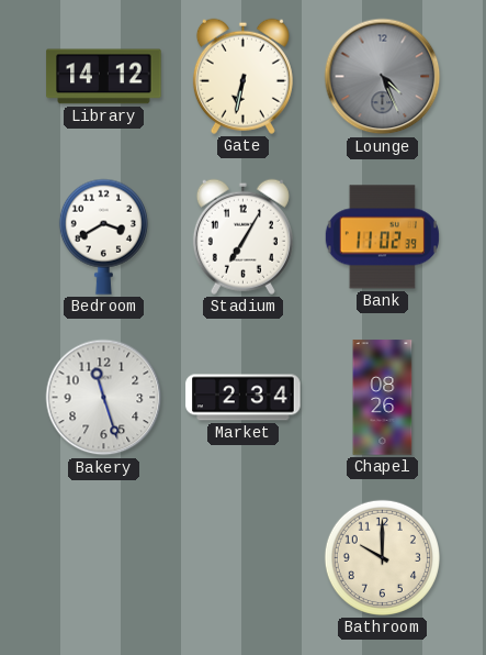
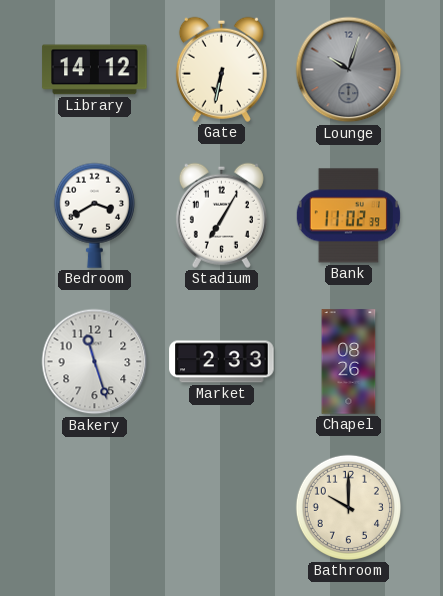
Lounge: 4:26 -> 10:03
Market: 2:34 -> 2:33
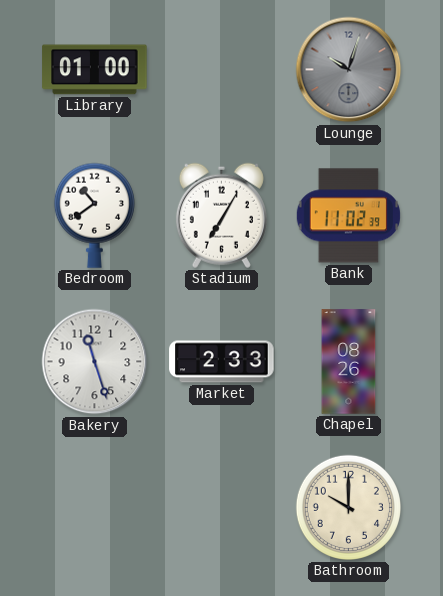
Library: 14:12 -> 01:00
Gate: 6:32 -> none
Bedroom: 3:40 -> 10:39
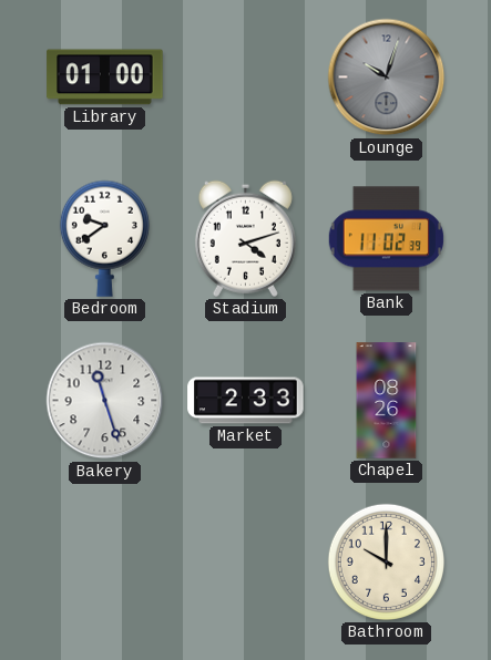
Bedroom: 10:39 -> 9:39
Stadium: 7:05 -> 4:12
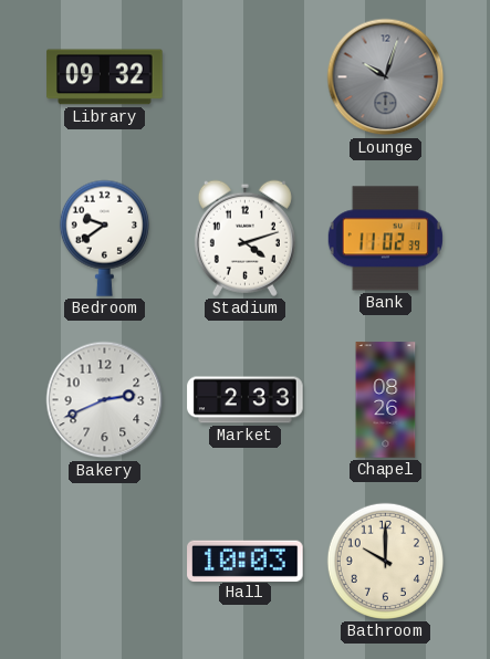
Library: 01:00 -> 09:32
Bakery: 11:27 -> 2:41
Hall: none -> 10:03
